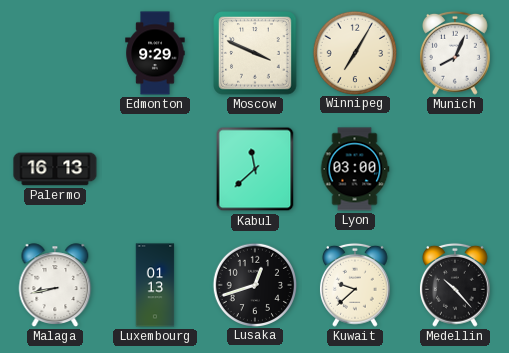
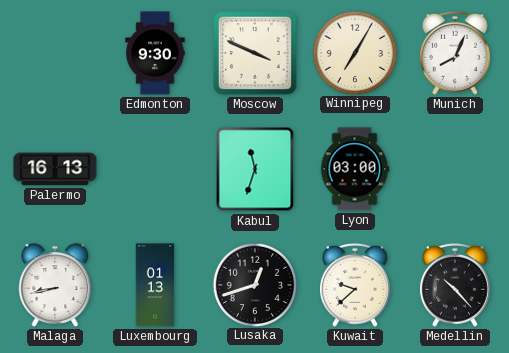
Edmonton: 9:29 -> 9:30
Kabul: 11:38 -> 11:33
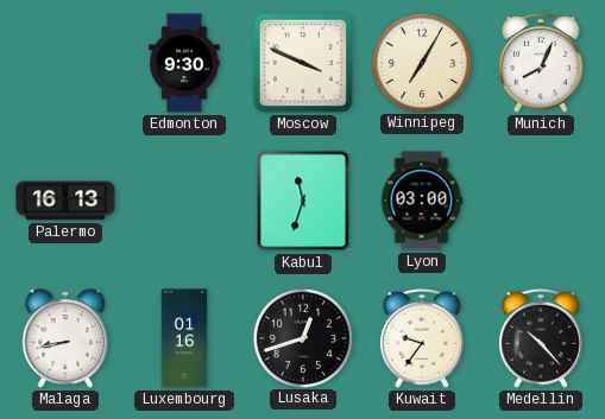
Luxembourg: 01:13 -> 01:16
Kuwait: 9:38 -> 9:36
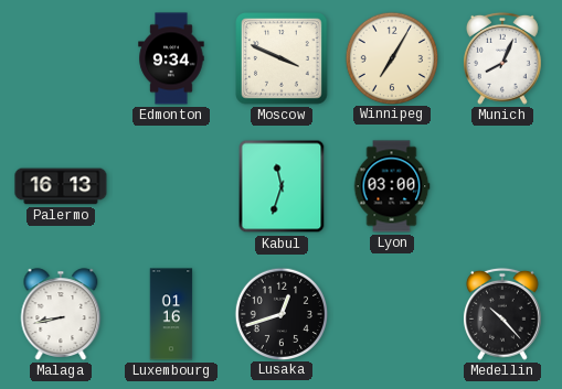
Edmonton: 9:30 -> 9:34
Kuwait: 9:36 -> none
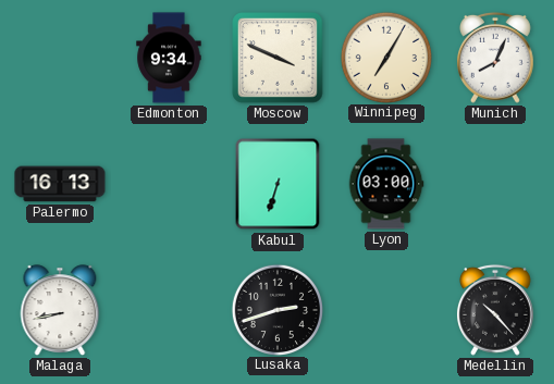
Kabul: 11:33 -> 6:33
Luxembourg: 01:16 -> none
Lusaka: 12:42 -> 2:42
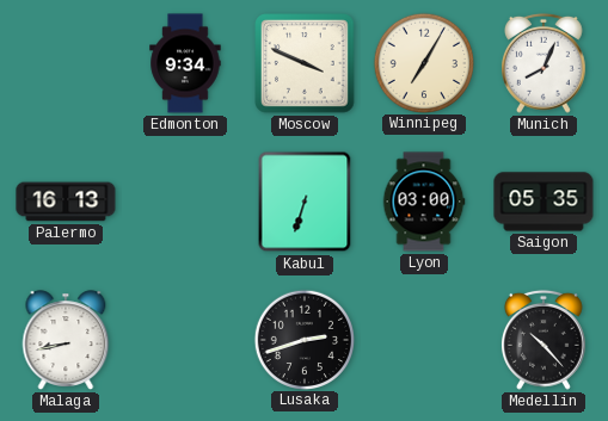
Saigon: none -> 05:35
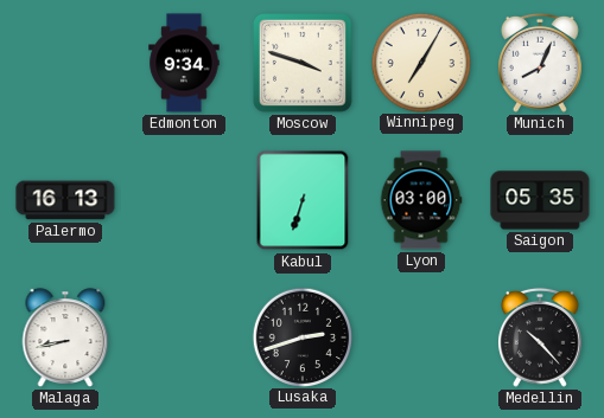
Moscow: 3:49 -> 3:48
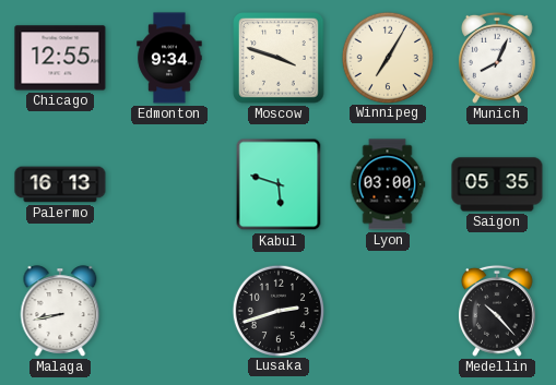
Chicago: none -> 12:55
Kabul: 6:33 -> 5:48
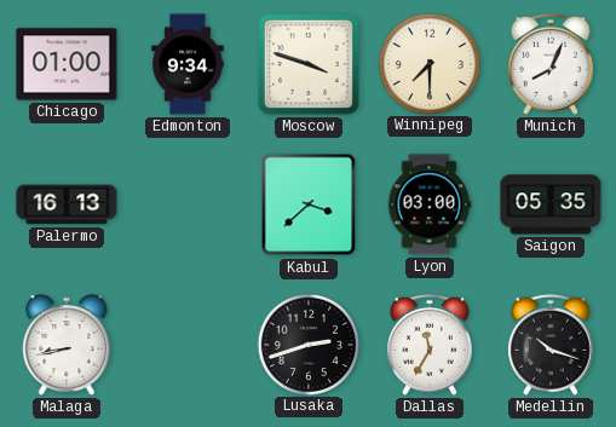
Chicago: 12:55 -> 01:00
Winnipeg: 7:05 -> 7:30
Kabul: 5:48 -> 3:38
Dallas: none -> 11:35
Medellin: 10:23 -> 10:18
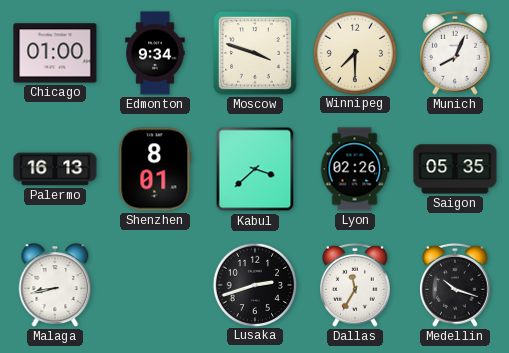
Shenzhen: none -> 8:01
Lyon: 03:00 -> 02:26
